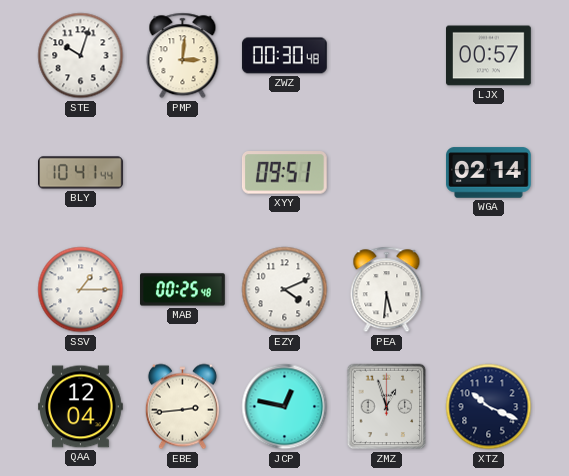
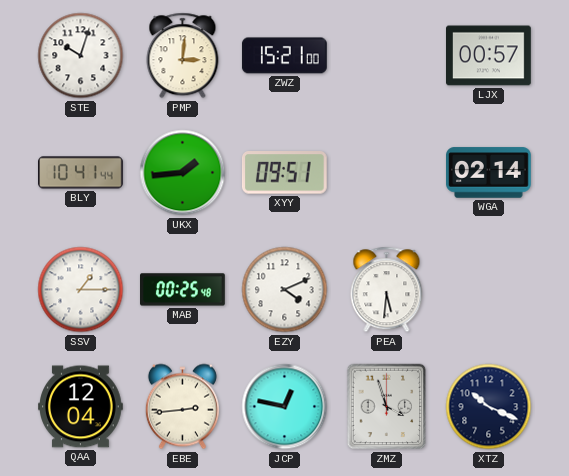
ZWZ: 00:30 -> 15:21
UKX: none -> 1:44
ZMZ: 12:57 -> 3:57
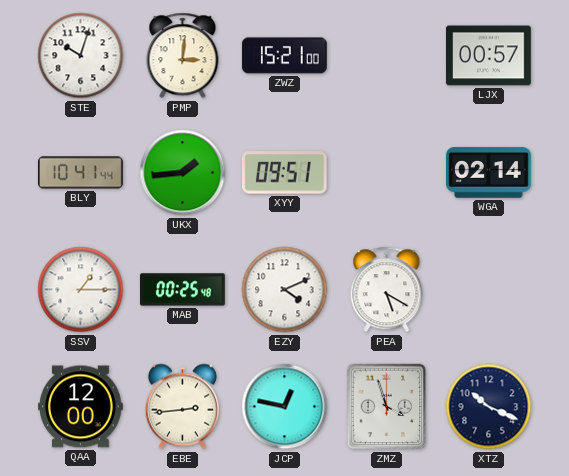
PEA: 5:31 -> 5:20
QAA: 12:04 -> 12:00
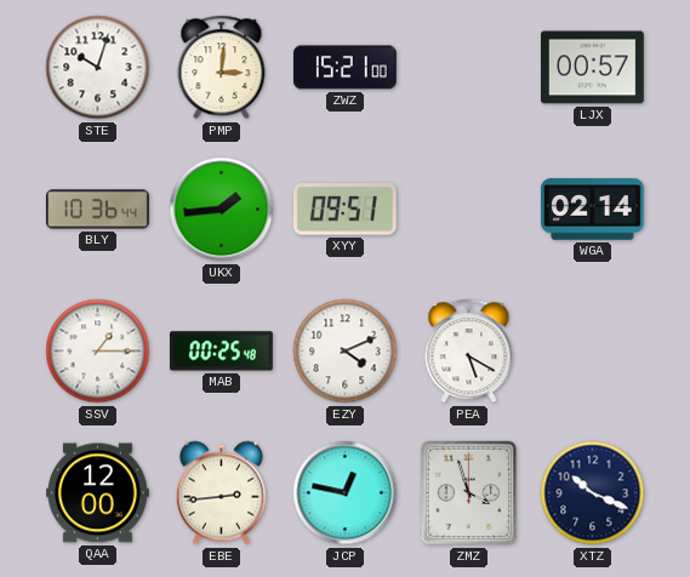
BLY: 10:41 -> 10:36
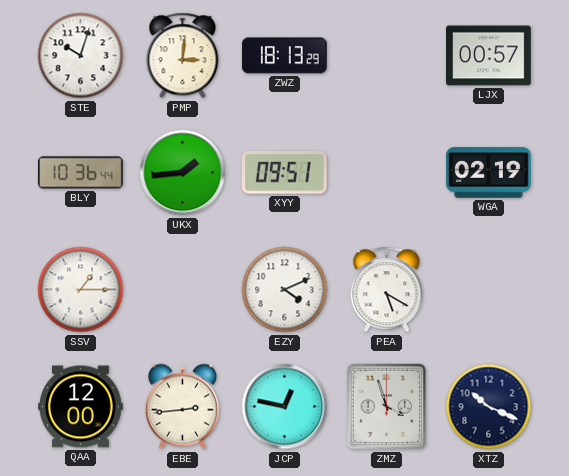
ZWZ: 15:21 -> 18:13
WGA: 02:14 -> 02:19
MAB: 00:25 -> none
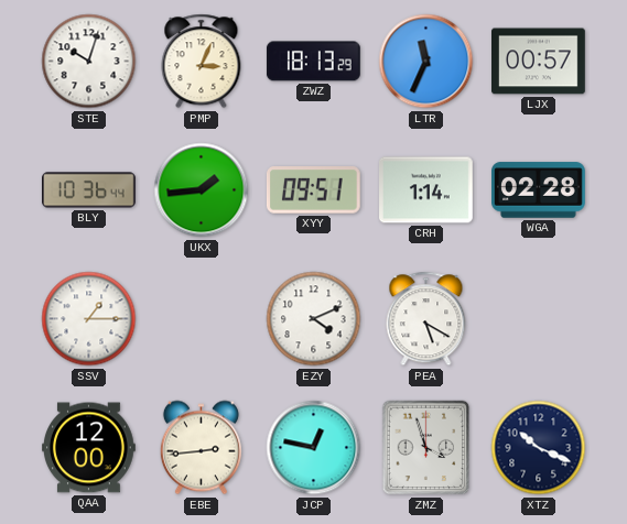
PMP: 3:01 -> 3:04
LTR: none -> 11:34
CRH: none -> 1:14
WGA: 02:19 -> 02:28
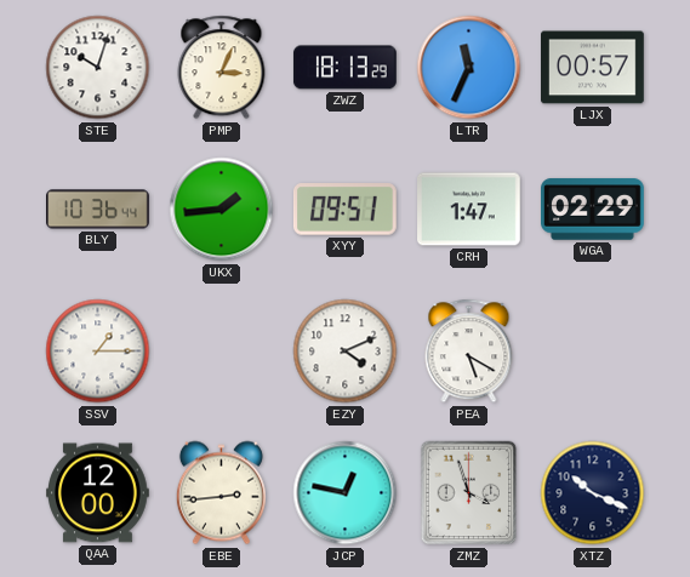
CRH: 1:14 -> 1:47
WGA: 02:28 -> 02:29
